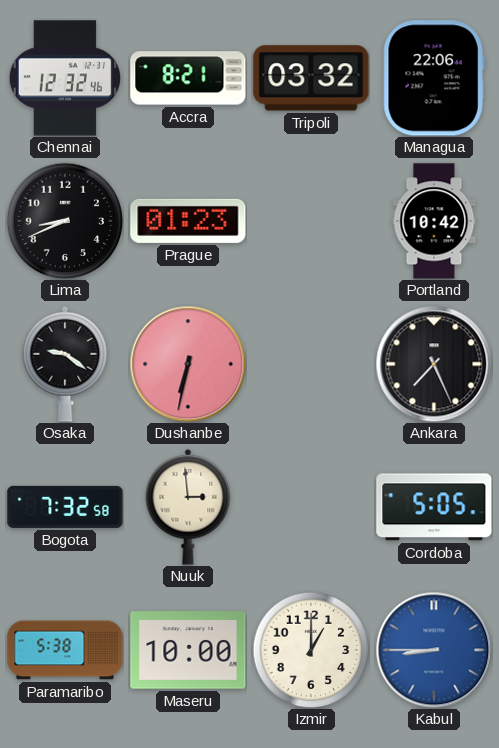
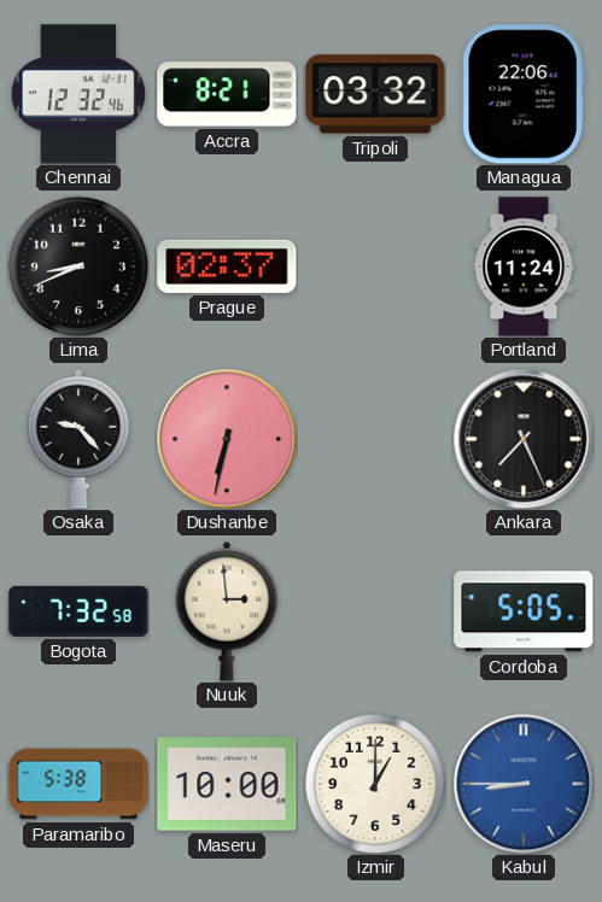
Prague: 01:23 -> 02:37
Portland: 10:42 -> 11:24
Osaka: 9:21 -> 9:23
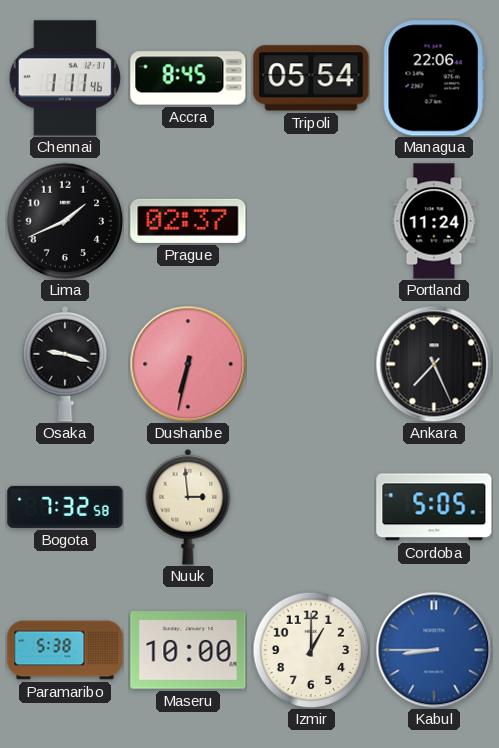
Chennai: 12:32 -> 1:11
Accra: 8:21 -> 8:45
Tripoli: 03:32 -> 05:54
Lima: 8:41 -> 1:41
Osaka: 9:23 -> 9:18
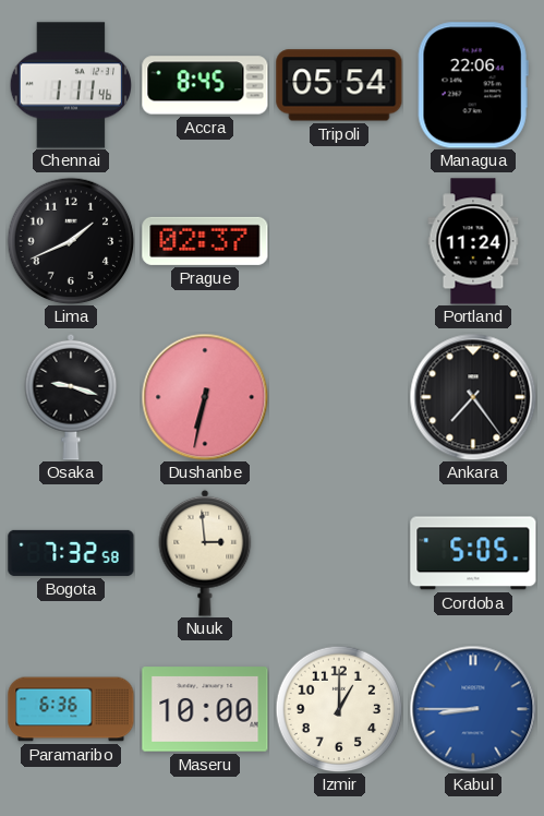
Ankara: 7:26 -> 7:24
Paramaribo: 5:38 -> 6:36
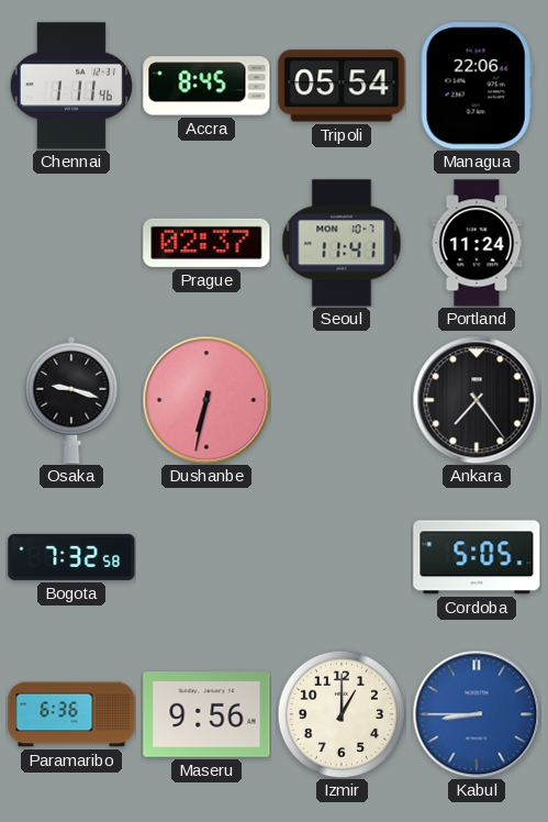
Lima: 1:41 -> none
Seoul: none -> 11:41
Nuuk: 2:59 -> none
Maseru: 10:00 -> 9:56
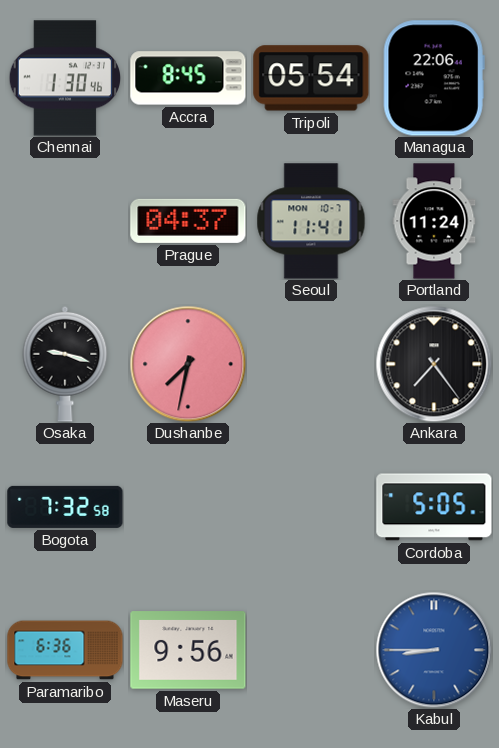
Chennai: 1:11 -> 1:30
Prague: 02:37 -> 04:37
Dushanbe: 6:32 -> 7:32
Izmir: 1:00 -> none
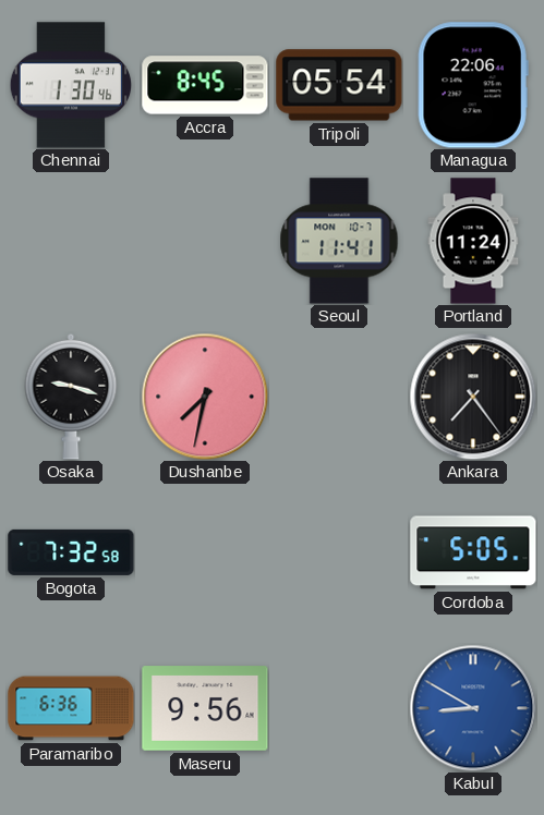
Prague: 04:37 -> none
Kabul: 8:45 -> 8:50
